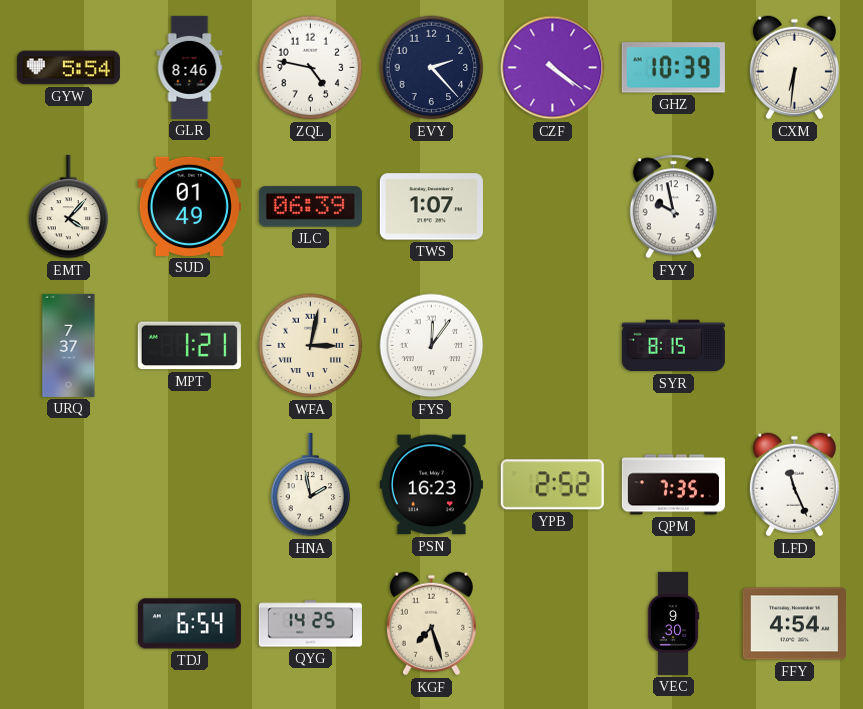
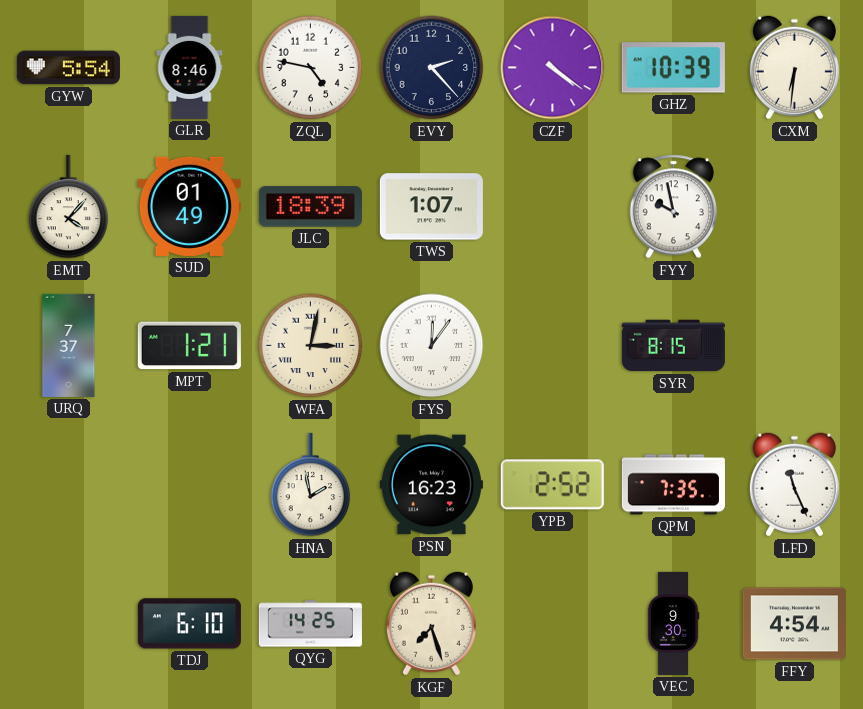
JLC: 06:39 -> 18:39
TDJ: 6:54 -> 6:10
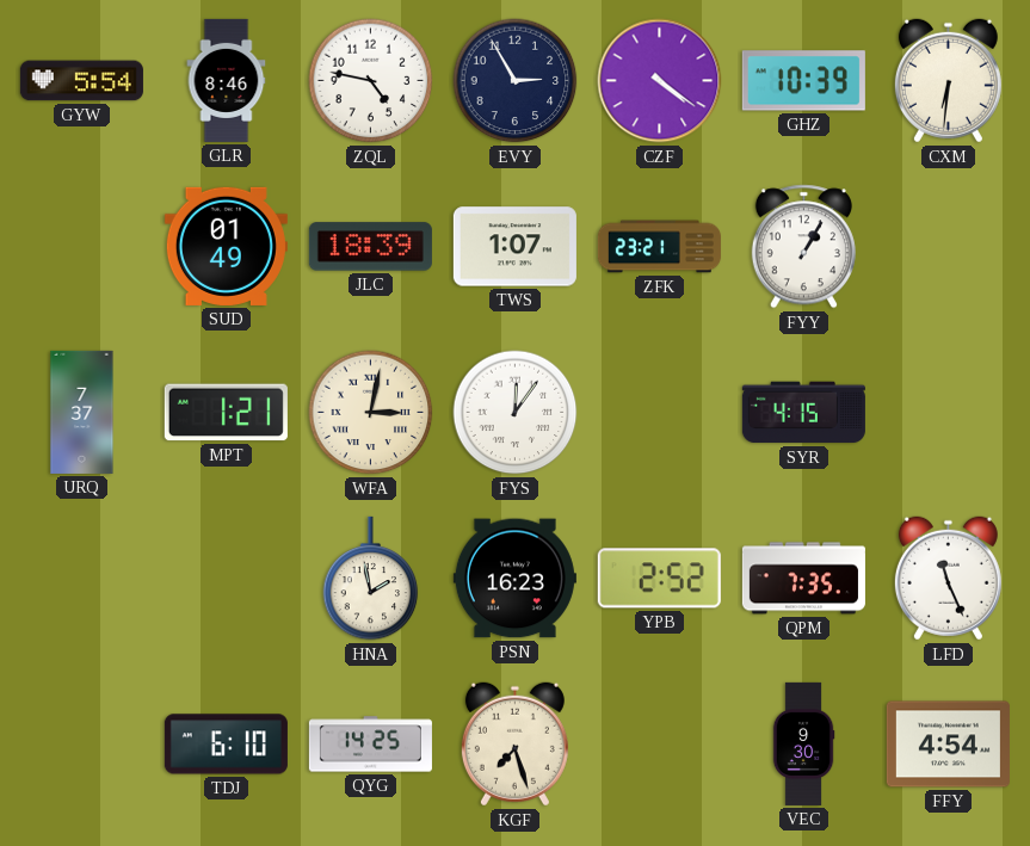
EVY: 2:23 -> 2:55
EMT: 4:07 -> none
ZFK: none -> 23:21
FYY: 9:58 -> 1:05
SYR: 8:15 -> 4:15
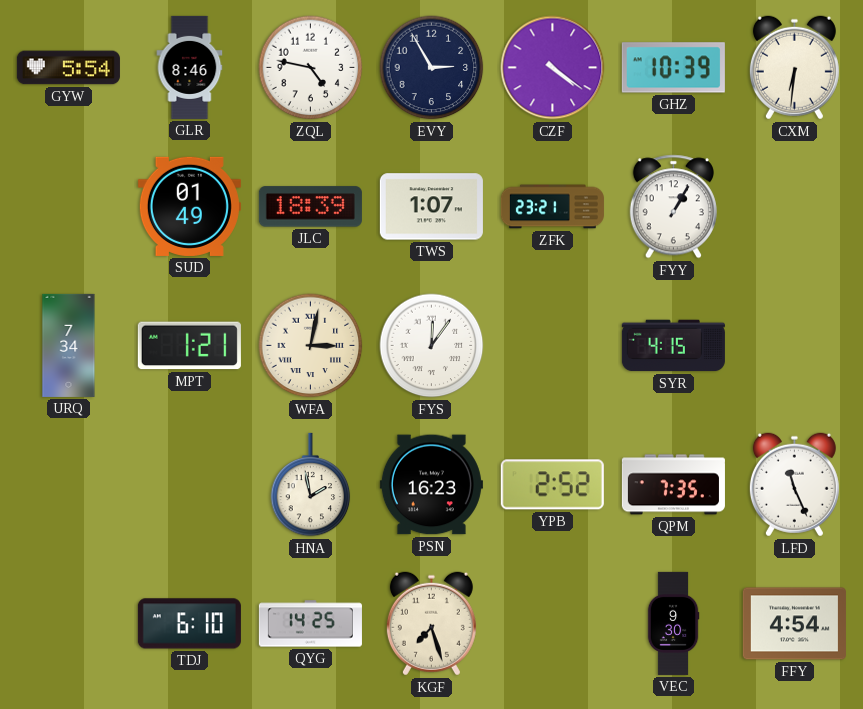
URQ: 7:37 -> 7:34
